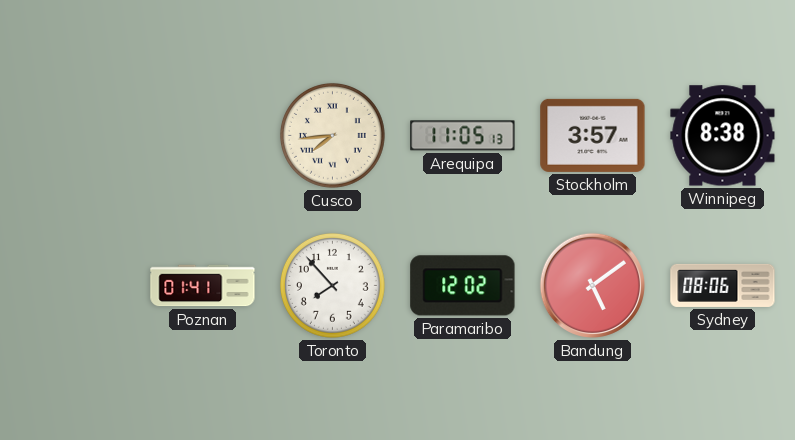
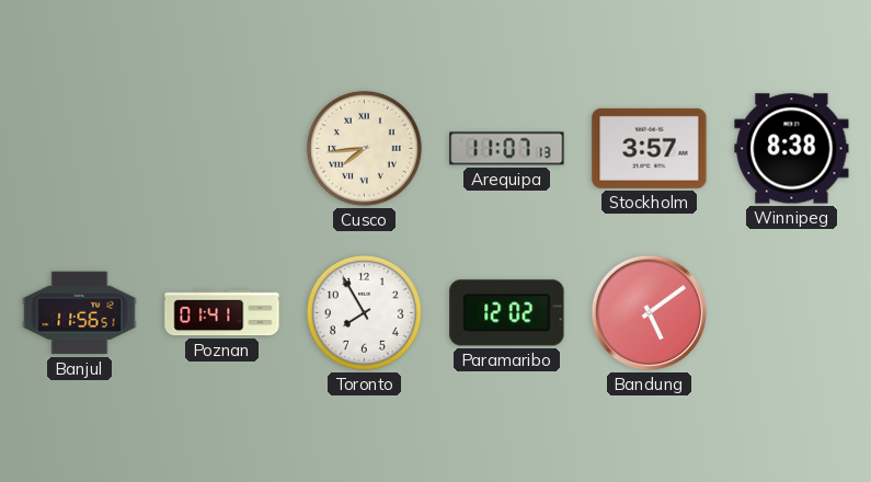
Arequipa: 11:05 -> 11:07
Banjul: none -> 11:56
Toronto: 7:53 -> 7:55
Sydney: 08:06 -> none
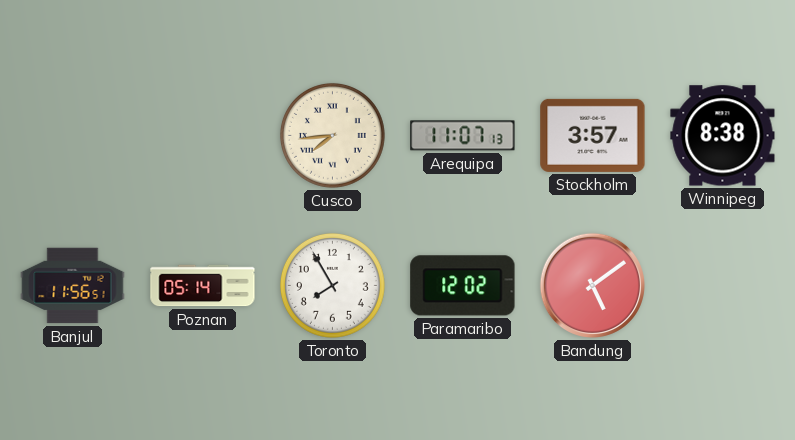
Poznan: 01:41 -> 05:14
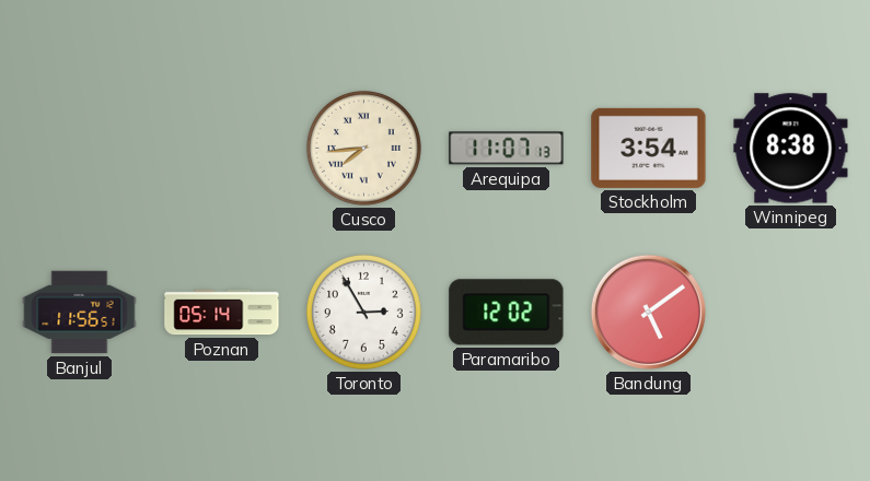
Stockholm: 3:57 -> 3:54
Toronto: 7:55 -> 2:55
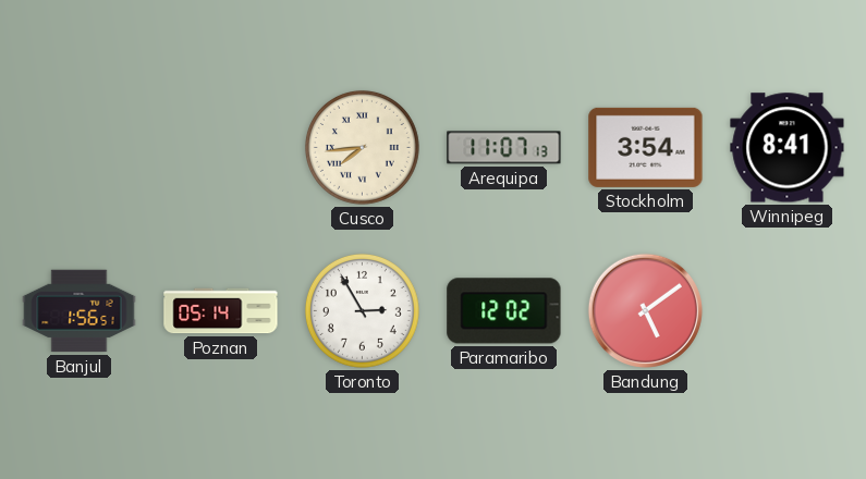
Winnipeg: 8:38 -> 8:41
Banjul: 11:56 -> 1:56
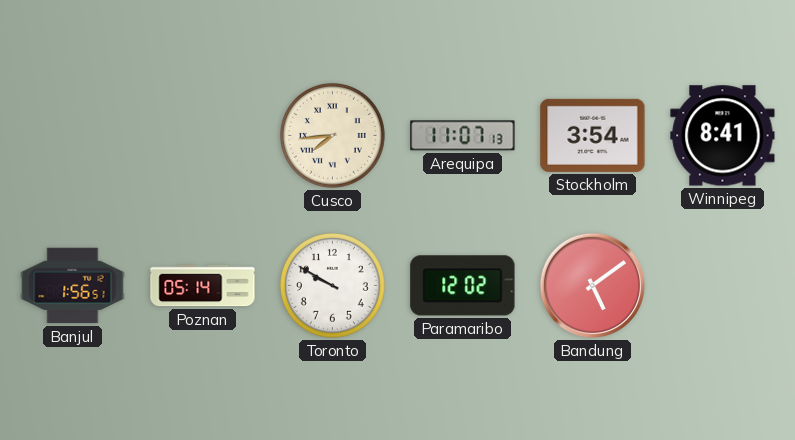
Toronto: 2:55 -> 9:50
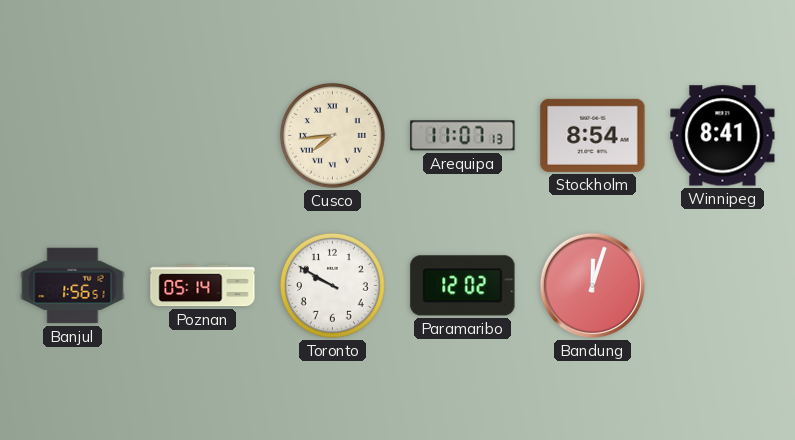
Stockholm: 3:54 -> 8:54
Bandung: 5:09 -> 12:03
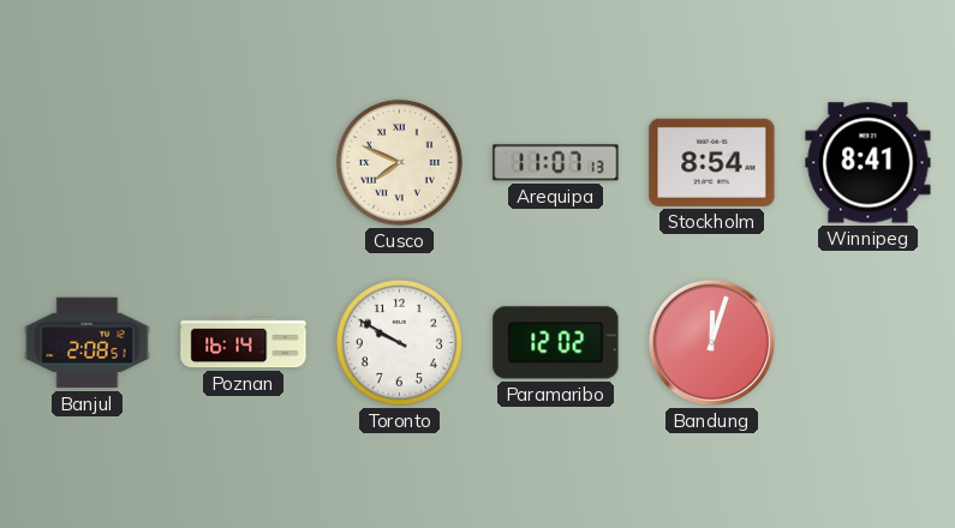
Cusco: 7:44 -> 7:49
Banjul: 1:56 -> 2:08
Poznan: 05:14 -> 16:14
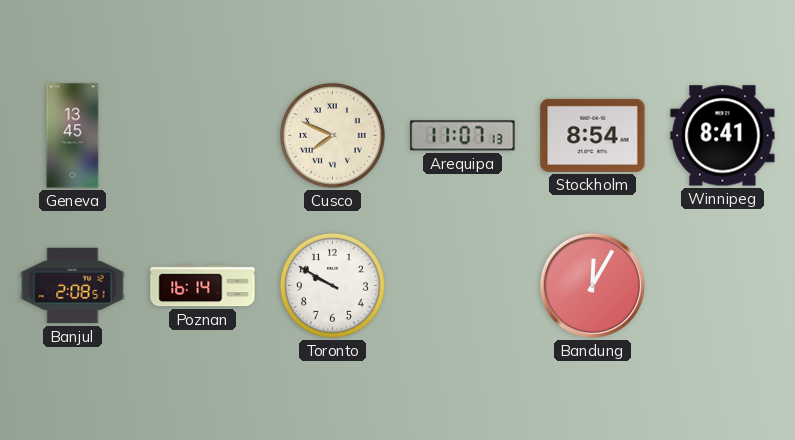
Geneva: none -> 13:45
Paramaribo: 12:02 -> none
Bandung: 12:03 -> 12:05
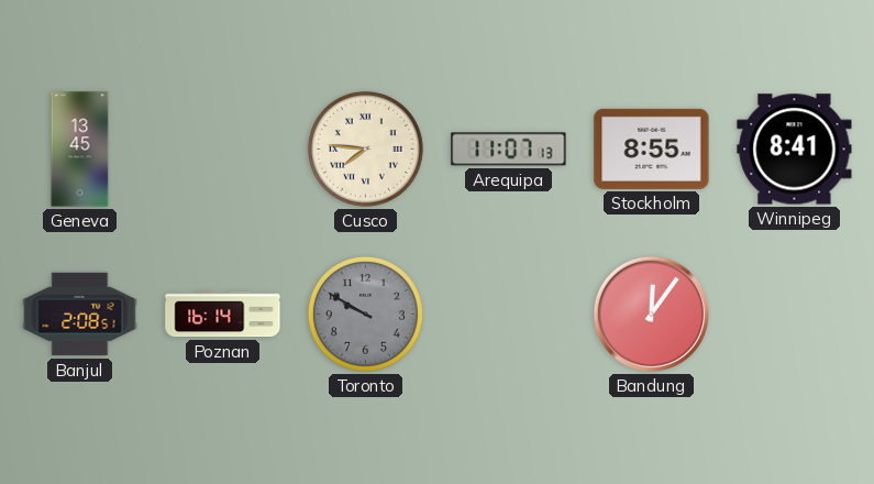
Cusco: 7:49 -> 7:46
Stockholm: 8:54 -> 8:55
Toronto dial: white -> grey
Bandung: 12:05 -> 12:06
